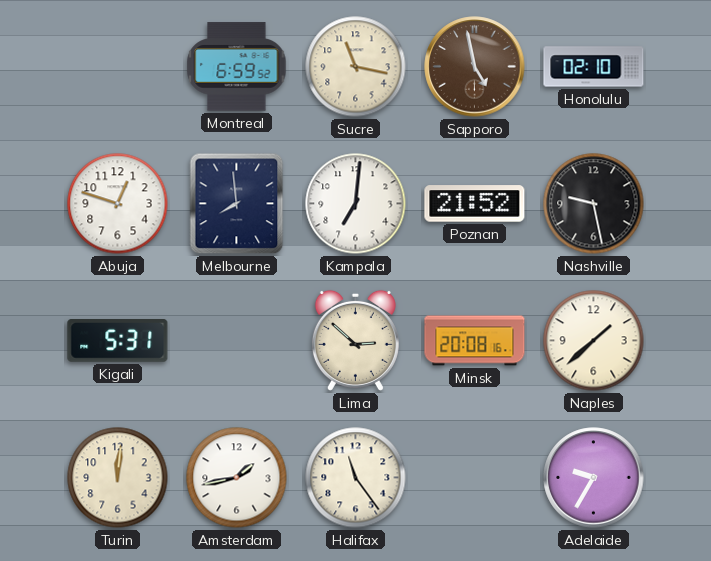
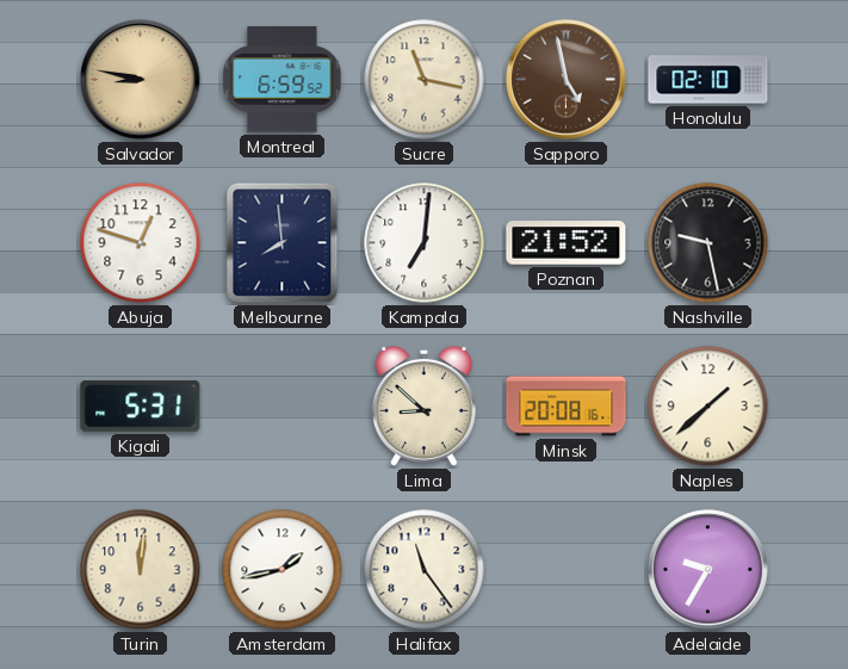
Salvador: none -> 8:47
Lima: 2:52 -> 8:52
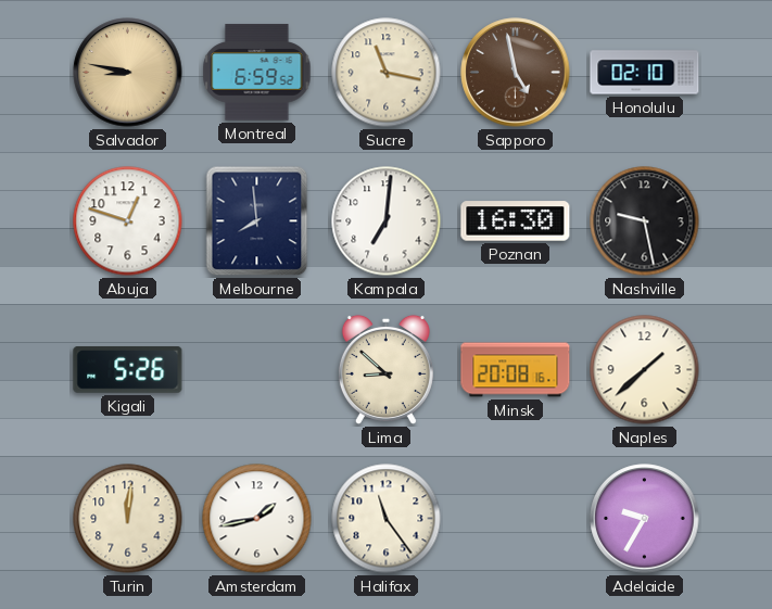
Poznan: 21:52 -> 16:30
Kigali: 5:31 -> 5:26
